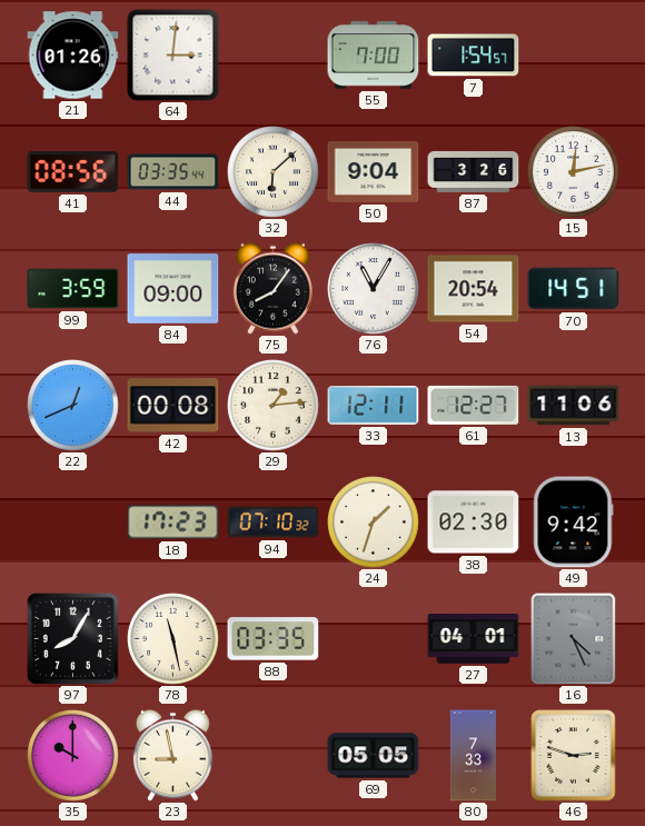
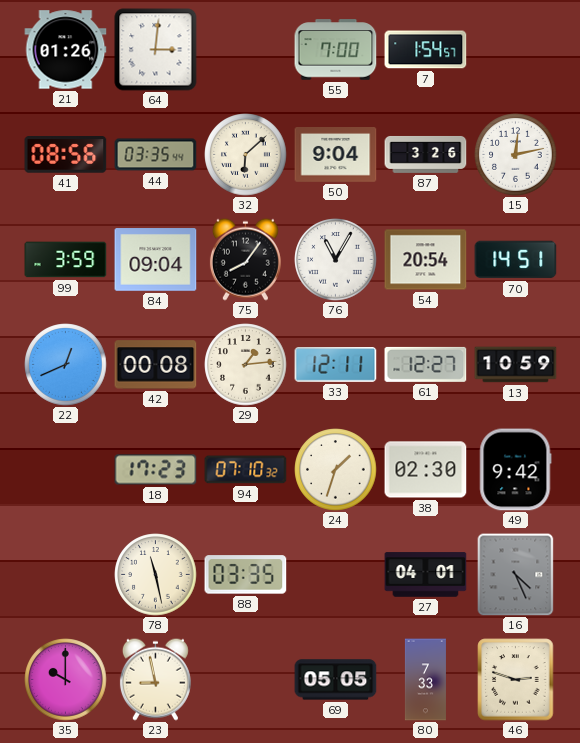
84: 09:00 -> 09:04
13: 11:06 -> 10:59
97: 8:05 -> none
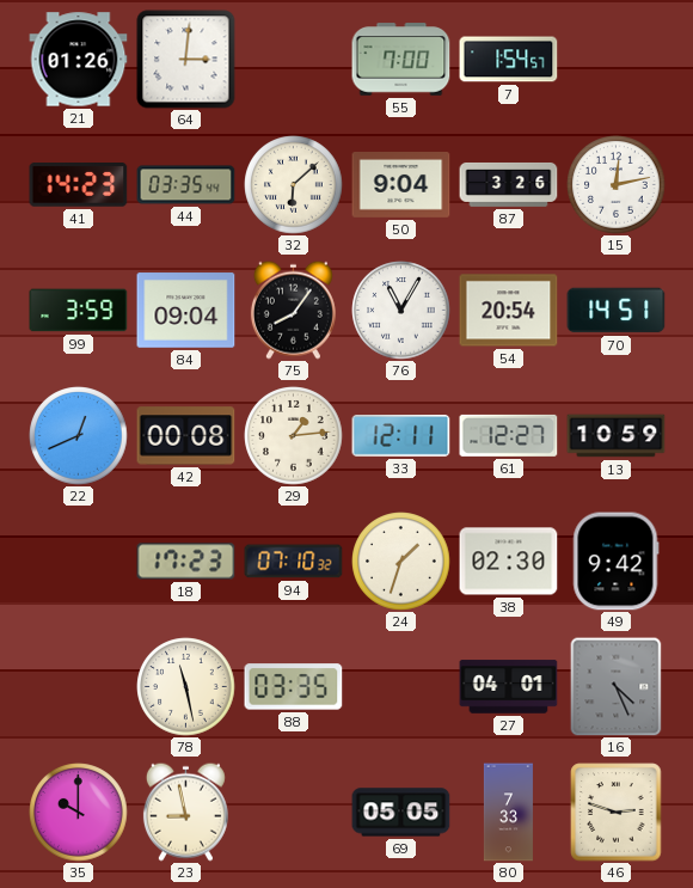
41: 08:56 -> 14:23
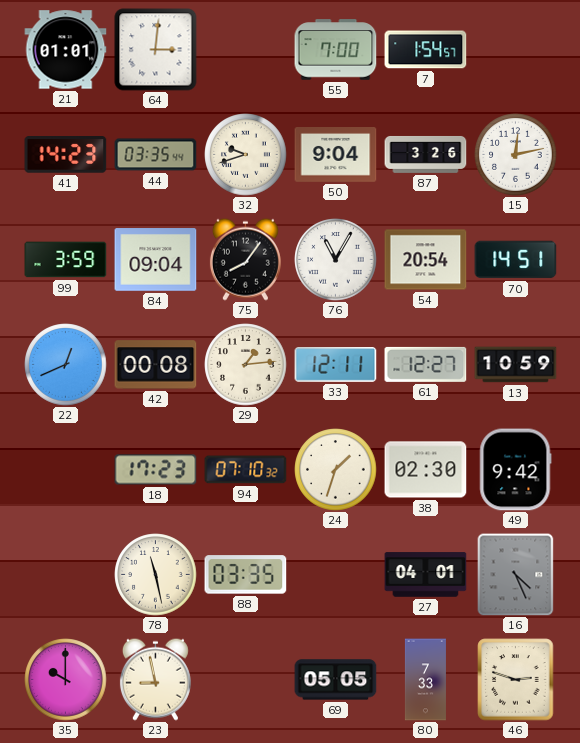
21: 01:26 -> 01:01
32: 6:08 -> 9:42
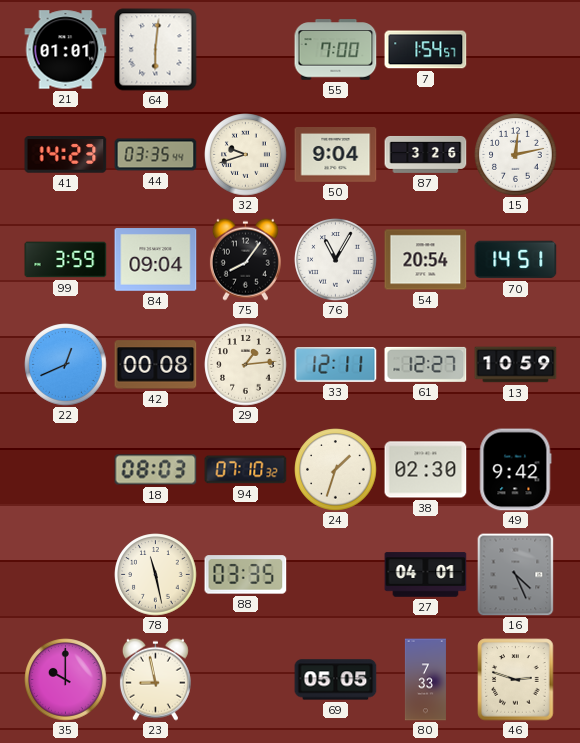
64: 3:01 -> 6:01
18: 17:23 -> 08:03
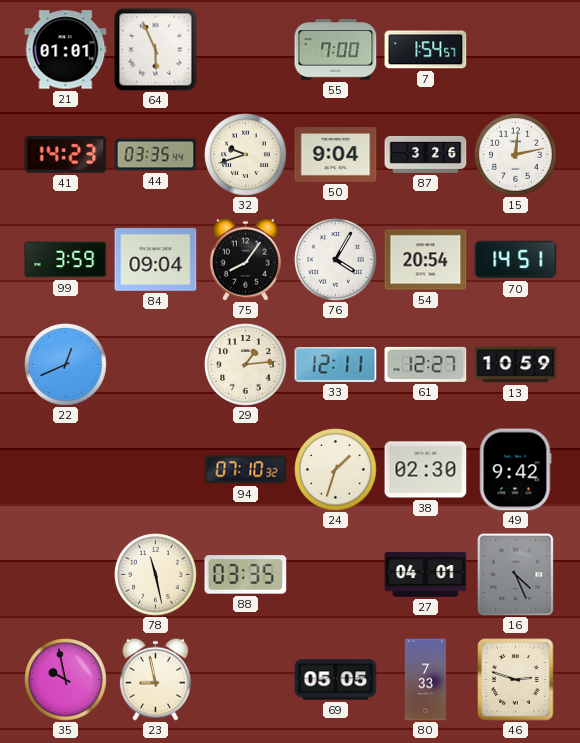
64: 6:01 -> 5:56
76: 11:05 -> 4:05
42: 00:08 -> none
18: 08:03 -> none
35: 10:00 -> 9:58
